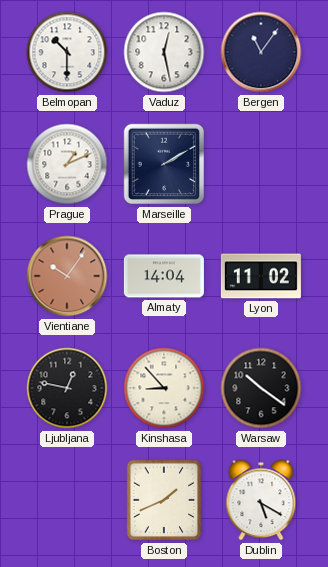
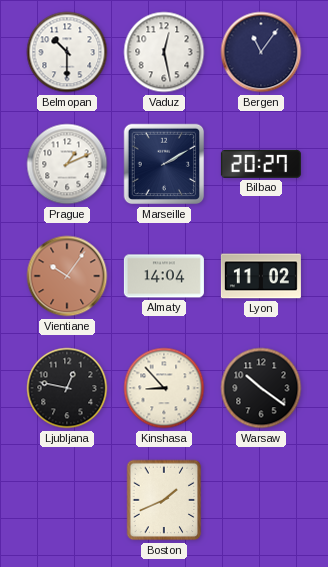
Bilbao: none -> 20:27
Dublin: 5:20 -> none
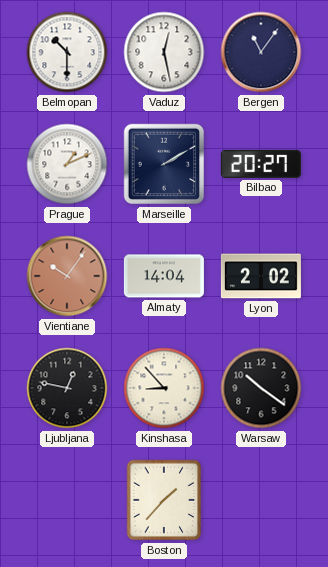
Lyon: 11:02 -> 2:02
Boston: 1:41 -> 1:37
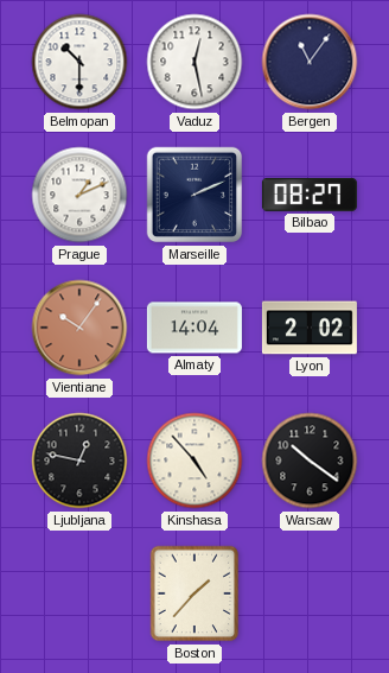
Marseille: 2:10 -> 2:11
Bilbao: 20:27 -> 08:27
Kinshasa: 8:53 -> 4:53
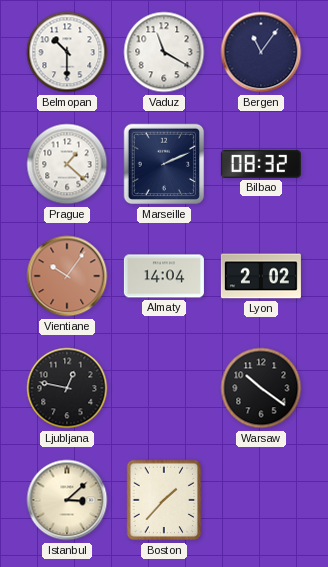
Vaduz: 12:28 -> 11:20
Prague: 1:11 -> 1:22
Bilbao: 08:27 -> 08:32
Kinshasa: 4:53 -> none
Istanbul: none -> 3:08
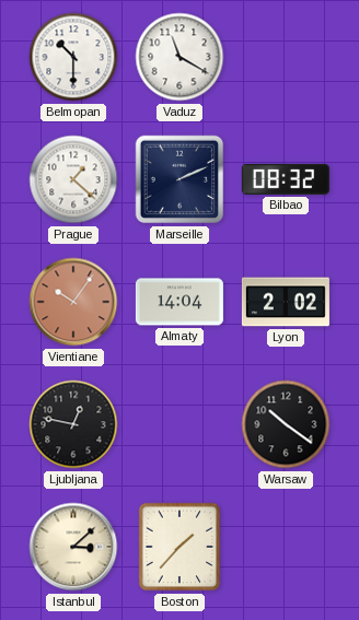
Bergen: 11:06 -> none
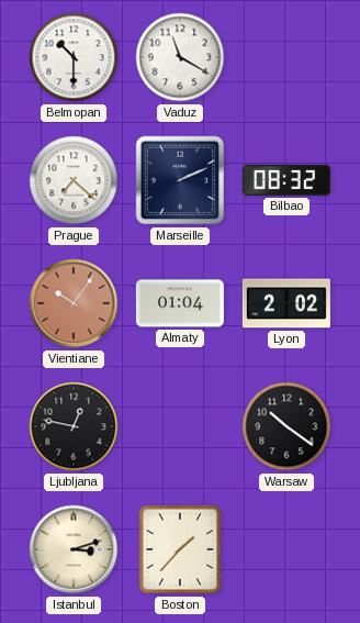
Prague: 1:22 -> 7:22
Almaty: 14:04 -> 01:04
Istanbul: 3:08 -> 3:12
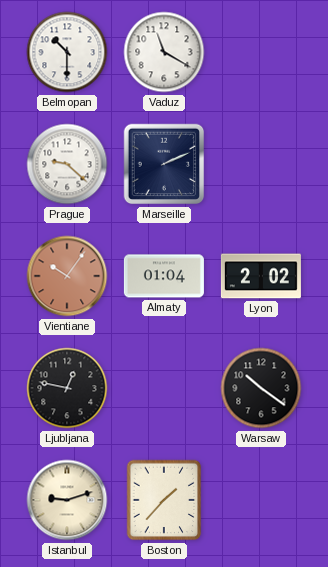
Prague: 7:22 -> 9:22
Bilbao: 08:32 -> none
Istanbul: 3:12 -> 9:12
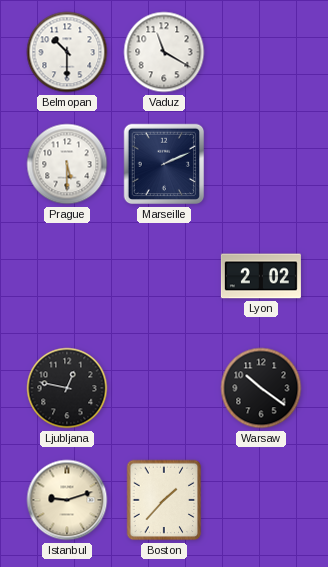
Prague: 9:22 -> 5:30
Vientiane: 10:06 -> none
Almaty: 01:04 -> none
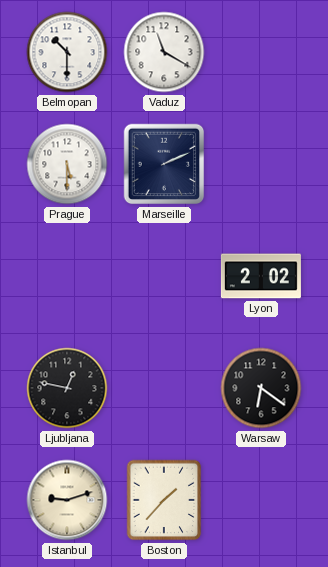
Warsaw: 10:21 -> 6:21
